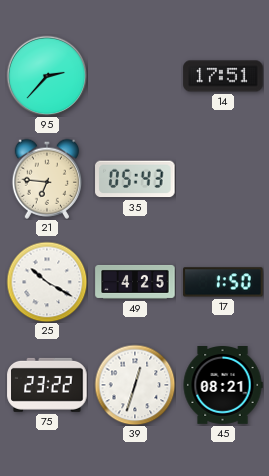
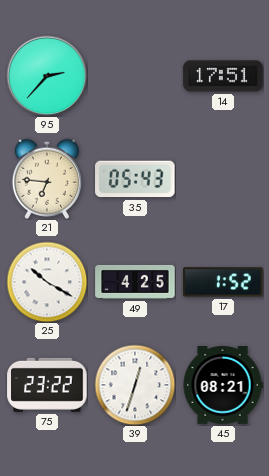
17: 1:50 -> 1:52
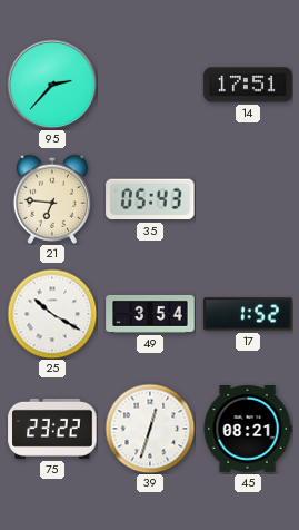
49: 4:25 -> 3:54
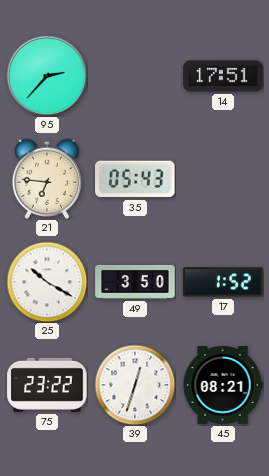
49: 3:54 -> 3:50
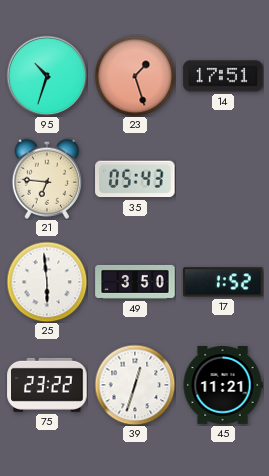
95: 2:37 -> 10:33
23: none -> 1:27
25: 10:20 -> 5:59
45: 08:21 -> 11:21
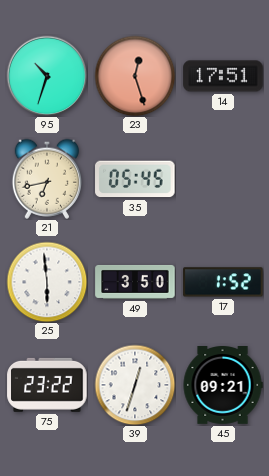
23: 1:27 -> 12:27
21: 6:46 -> 6:43
35: 05:43 -> 05:45
45: 11:21 -> 09:21
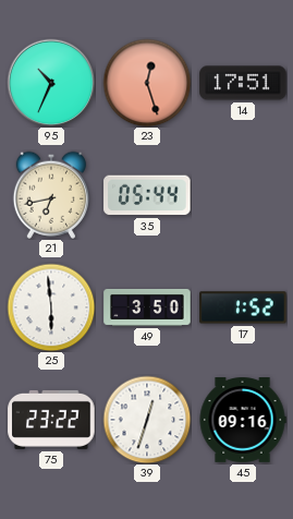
95: 10:33 -> 10:34
35: 05:45 -> 05:44
45: 09:21 -> 09:16
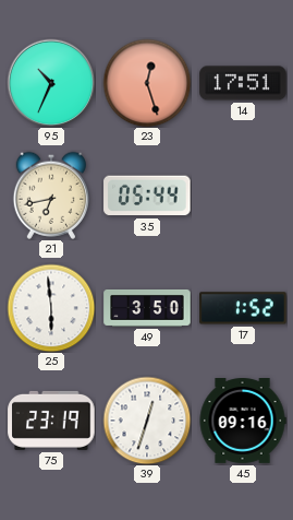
75: 23:22 -> 23:19
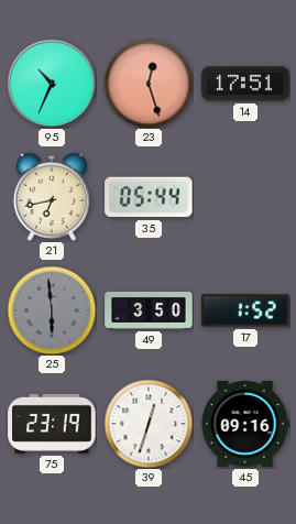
25 dial: white -> grey
